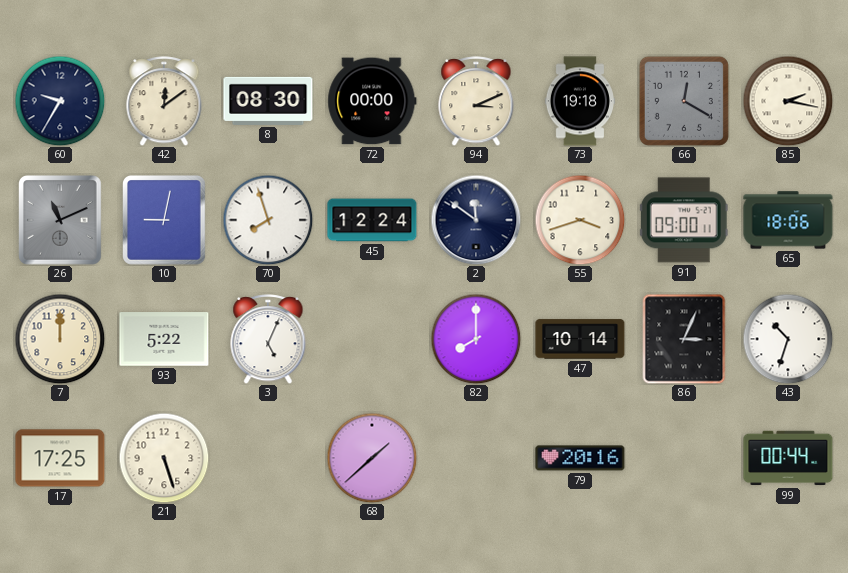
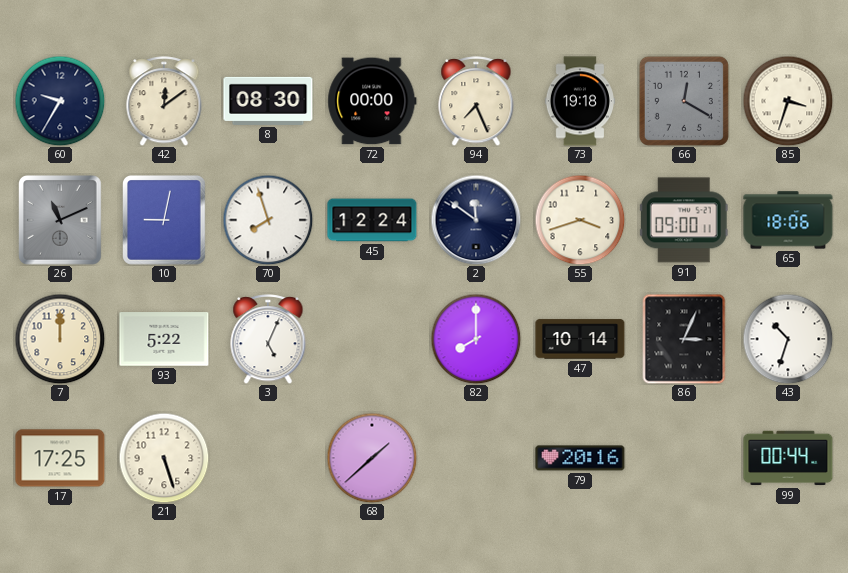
94: 3:11 -> 7:26
85: 2:17 -> 3:33
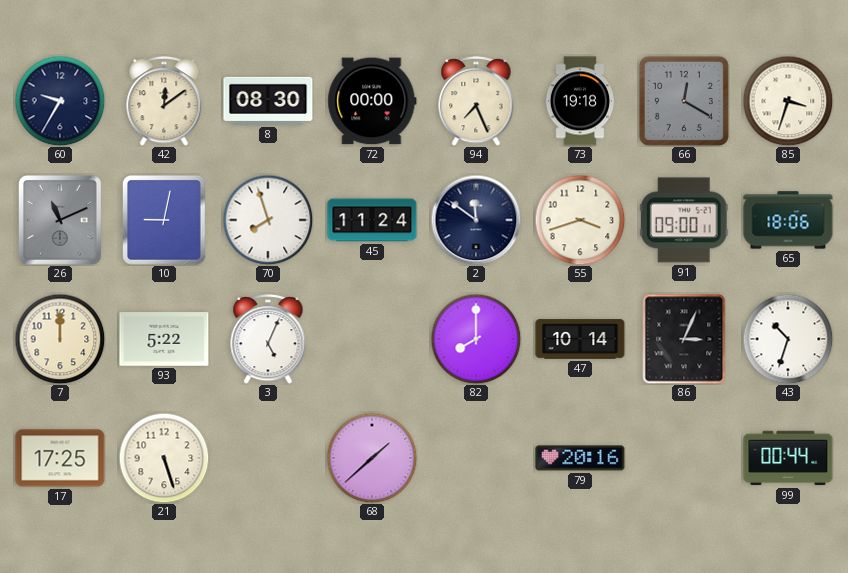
45: 12:24 -> 11:24
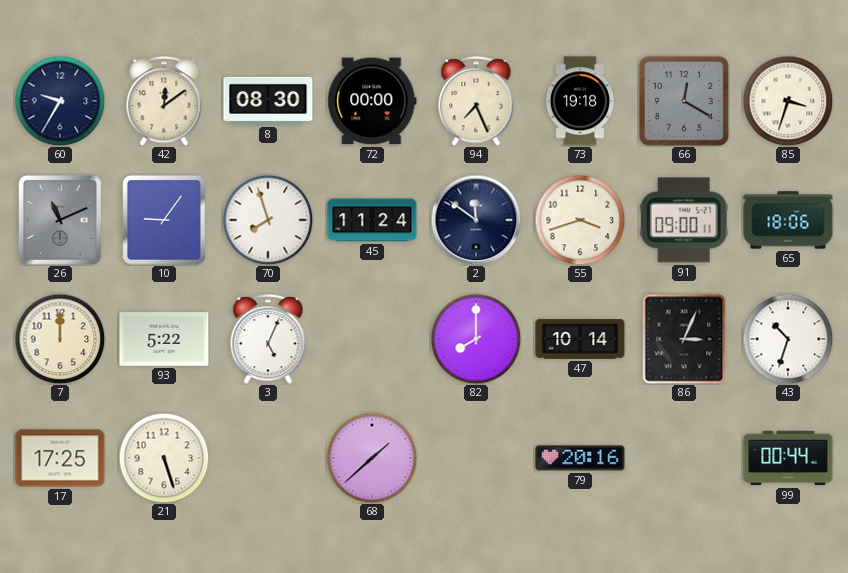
10: 9:02 -> 9:06
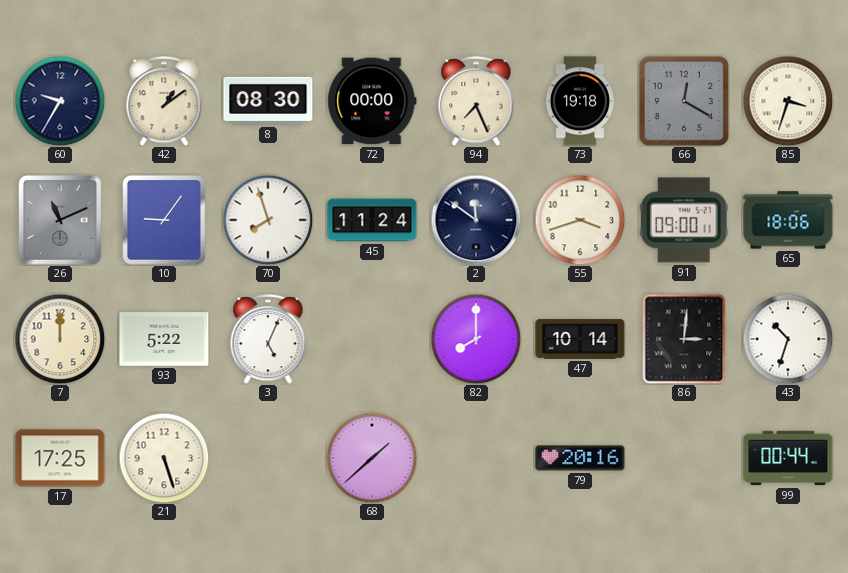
42: 12:09 -> 1:09
86: 3:04 -> 3:01
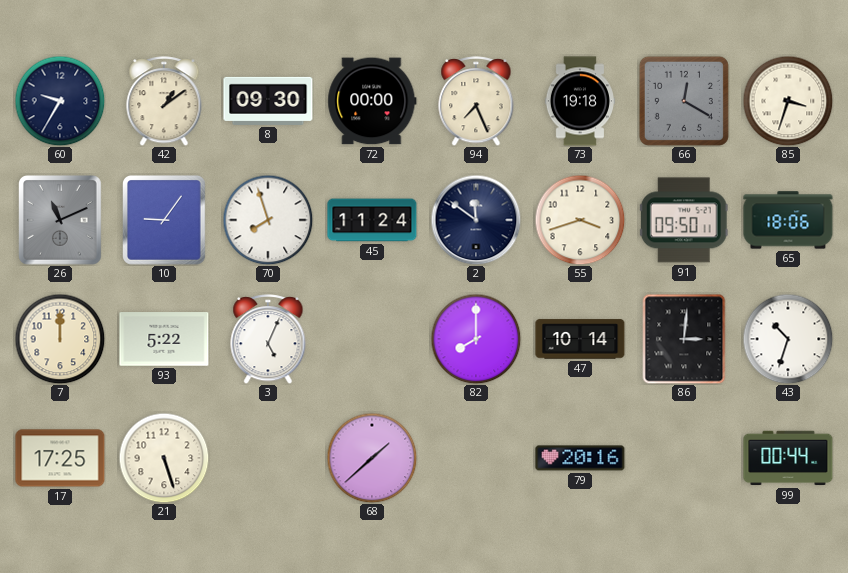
8: 08:30 -> 09:30
91: 09:00 -> 09:50
